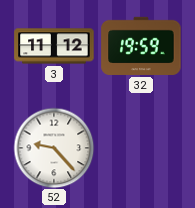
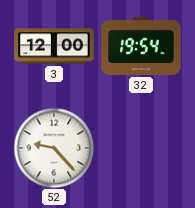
3: 11:12 -> 12:00
32: 19:59 -> 19:54
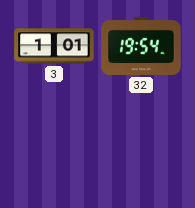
3: 12:00 -> 1:01
52: 9:23 -> none
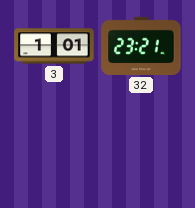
32: 19:54 -> 23:21
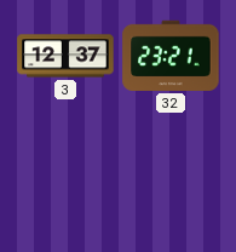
3: 1:01 -> 12:37
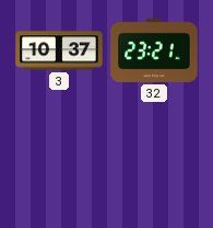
3: 12:37 -> 10:37
